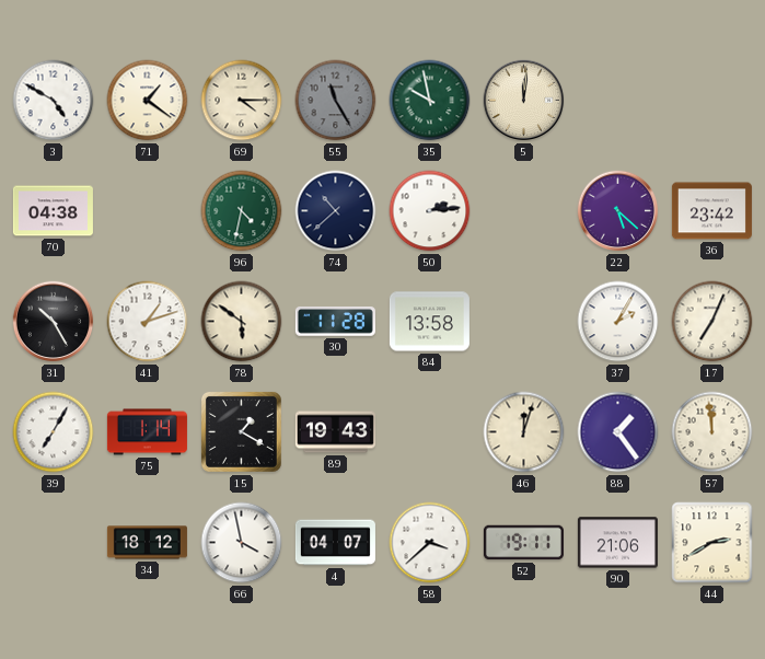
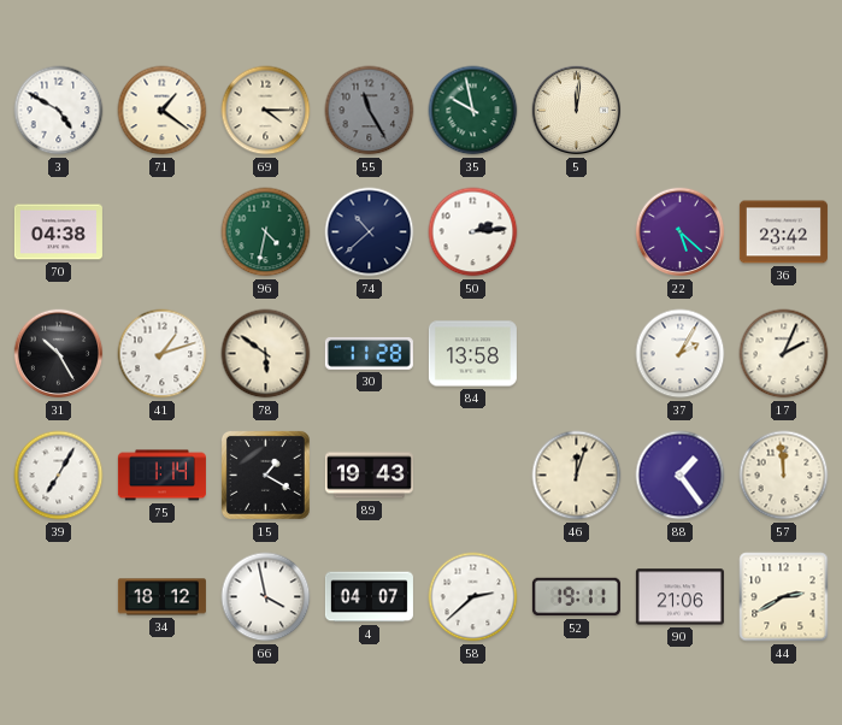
17: 7:04 -> 2:04
58: 3:38 -> 2:38
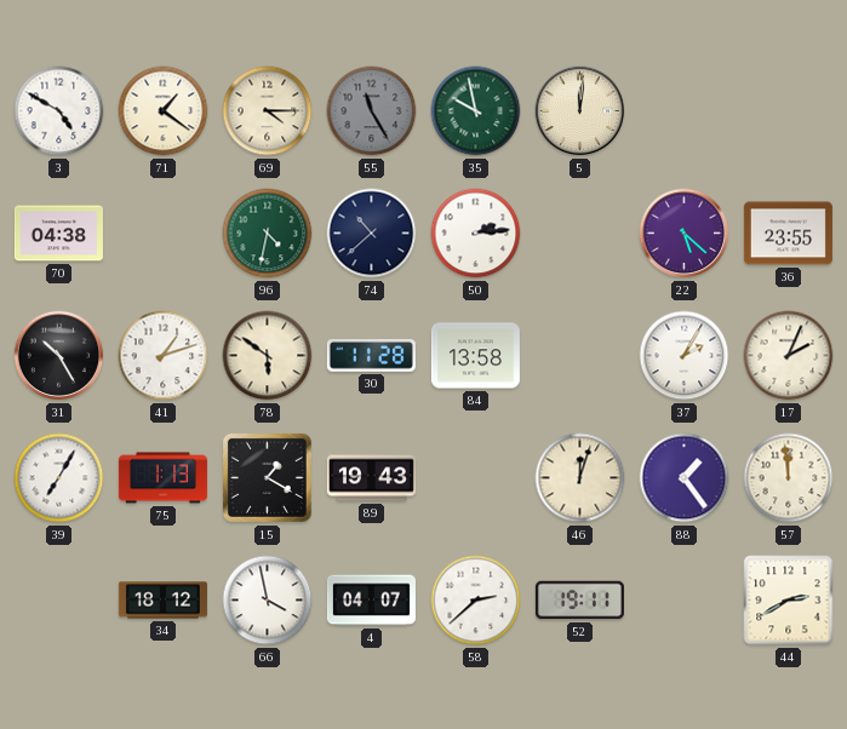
36: 23:42 -> 23:55
75: 1:14 -> 1:13
90: 21:06 -> none
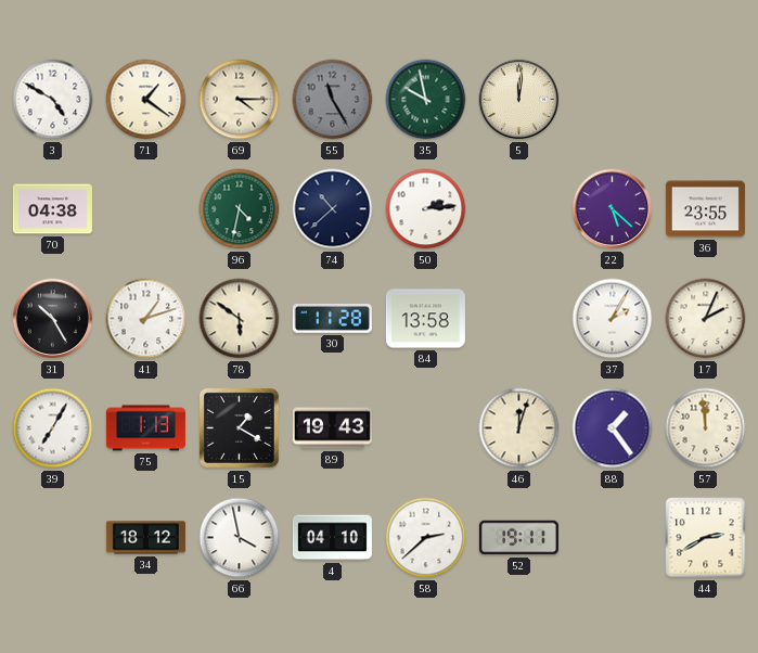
4: 04:07 -> 04:10
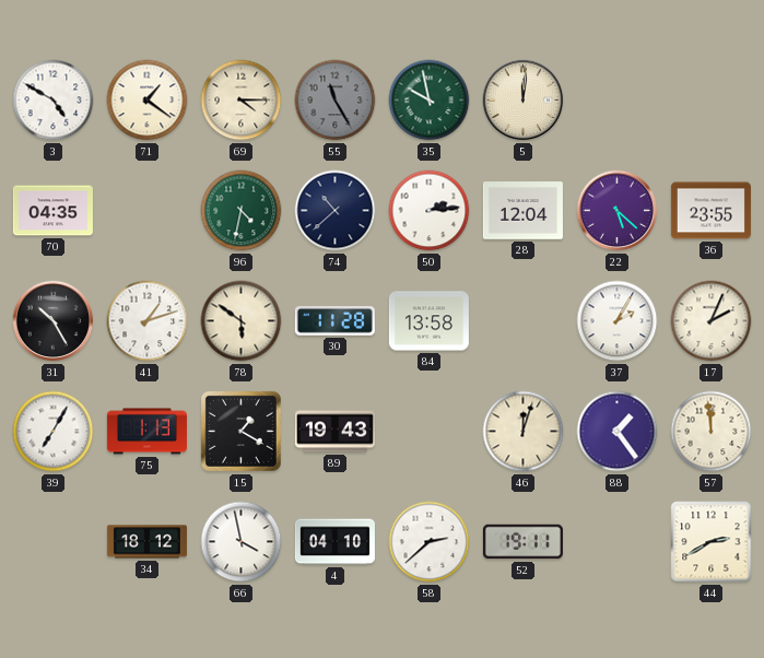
70: 04:38 -> 04:35
28: none -> 12:04
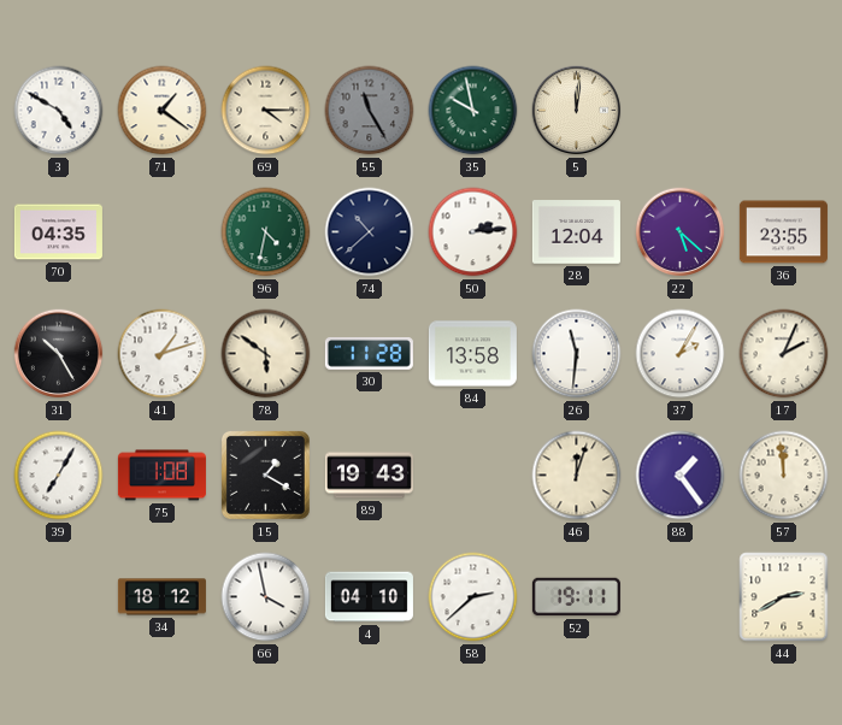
26: none -> 11:31
75: 1:13 -> 1:08
